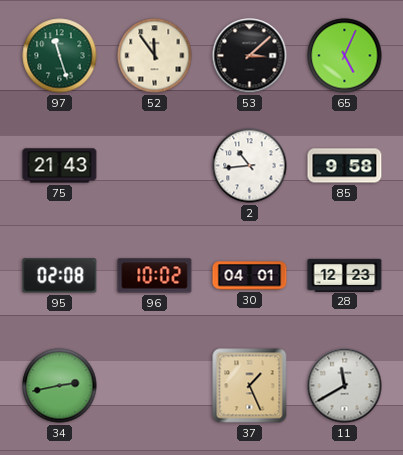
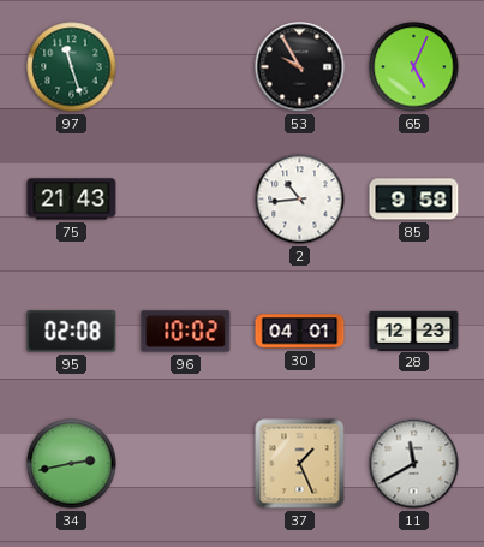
52: 11:54 -> none
53: 3:08 -> 9:55
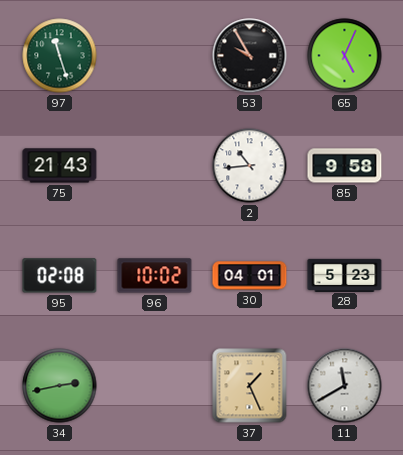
28: 12:23 -> 5:23
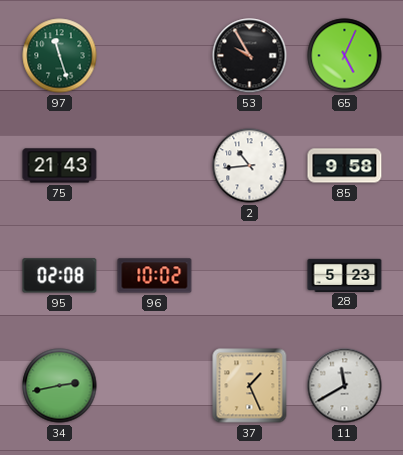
30: 04:01 -> none
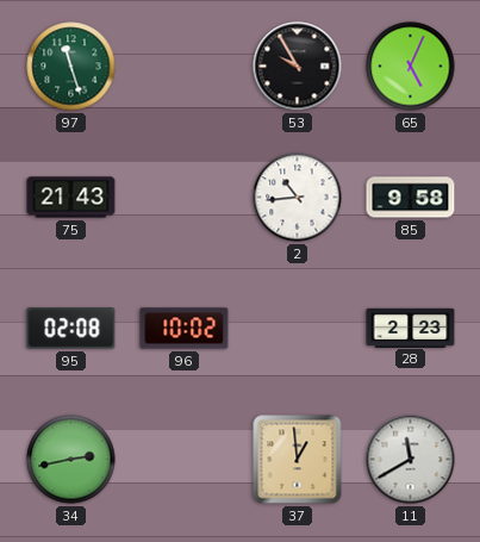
28: 5:23 -> 2:23
37: 1:26 -> 12:59
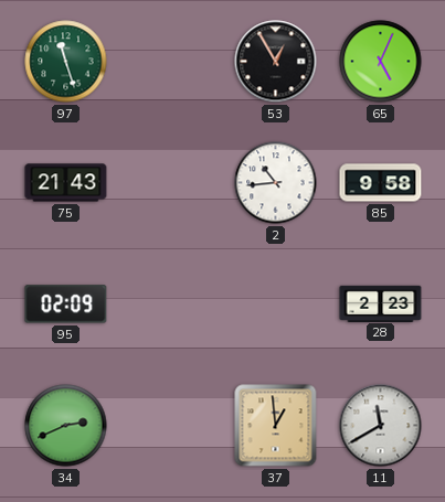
53: 9:55 -> 12:55
95: 02:08 -> 02:09
96: 10:02 -> none
34: 2:43 -> 2:41
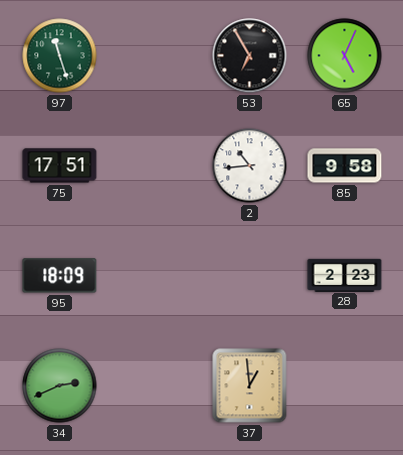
53: 12:55 -> 6:55
75: 21:43 -> 17:51
95: 02:09 -> 18:09
11: 11:40 -> none
